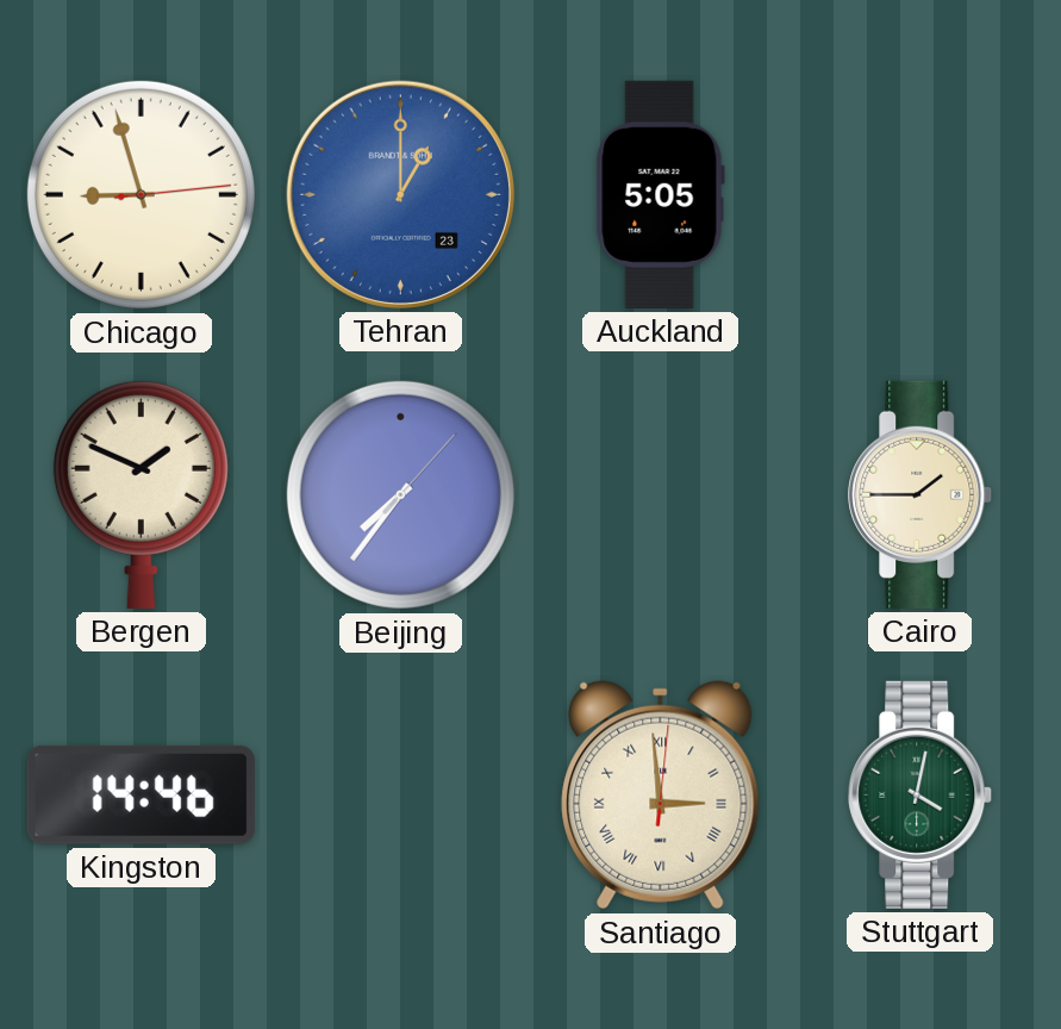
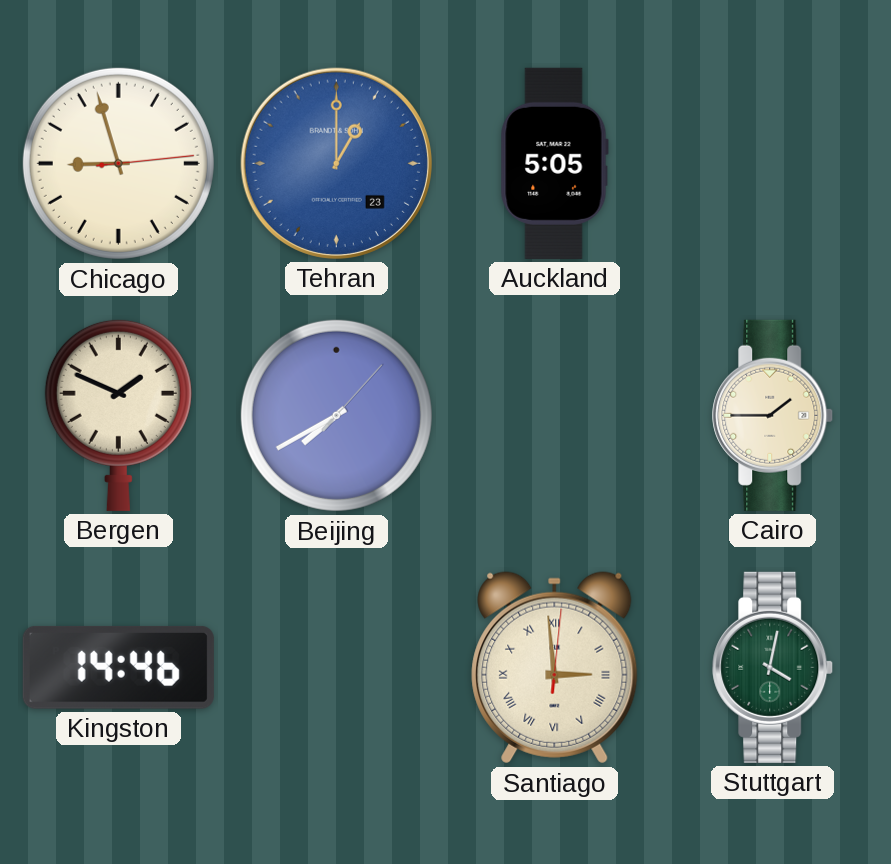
Beijing: 7:36 -> 7:40
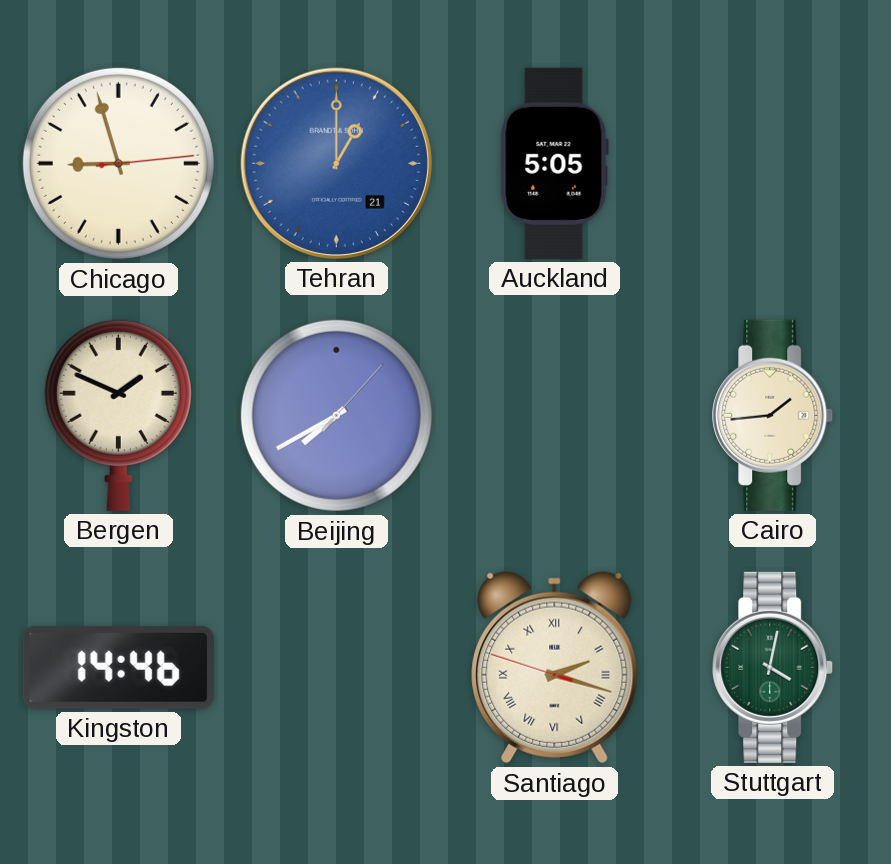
Tehran date: 23 -> 21
Cairo: 1:45 -> 1:44
Santiago: 2:59 -> 2:17
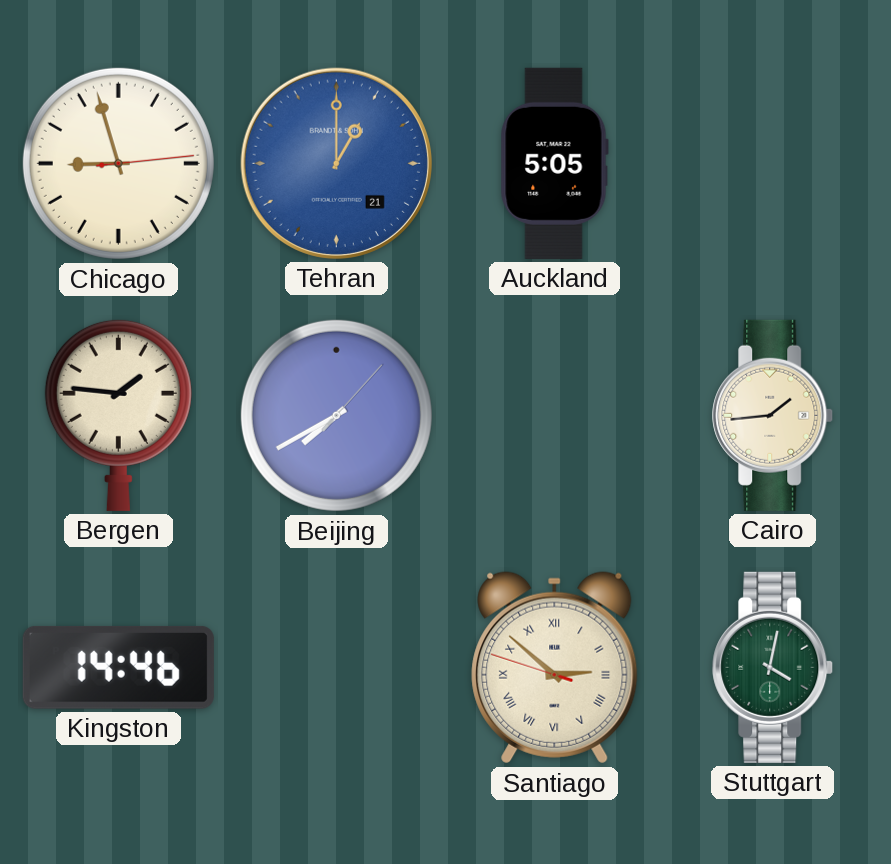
Bergen: 1:49 -> 1:46
Santiago: 2:17 -> 2:51
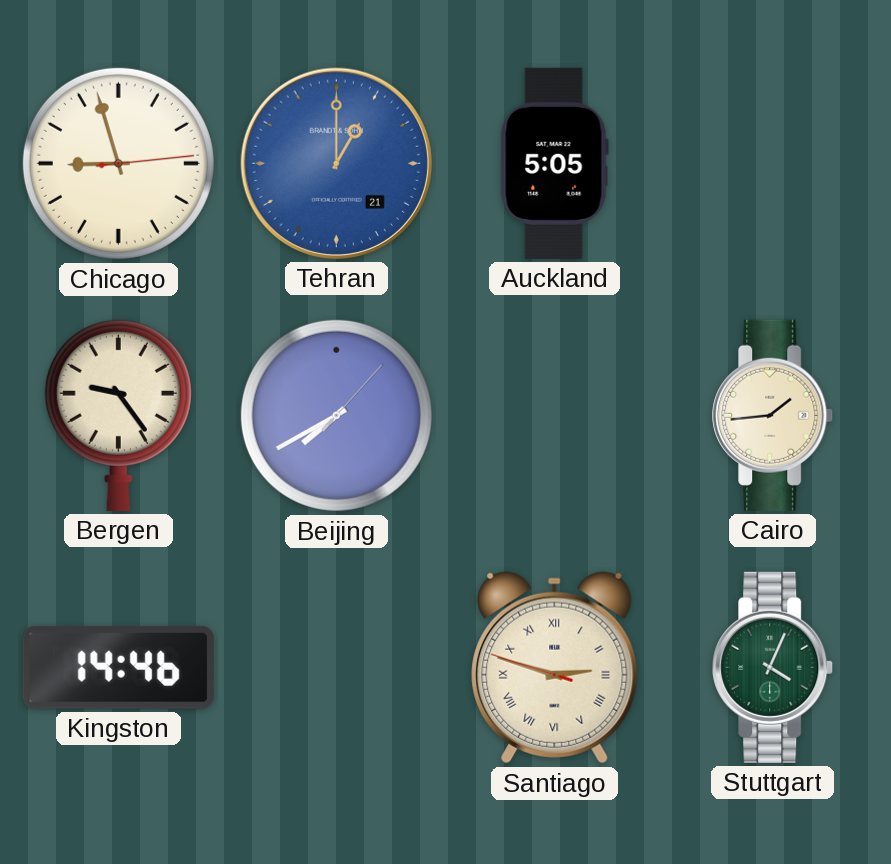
Bergen: 1:46 -> 9:24
Santiago: 2:51 -> 2:47
Stuttgart: 4:02 -> 4:04
